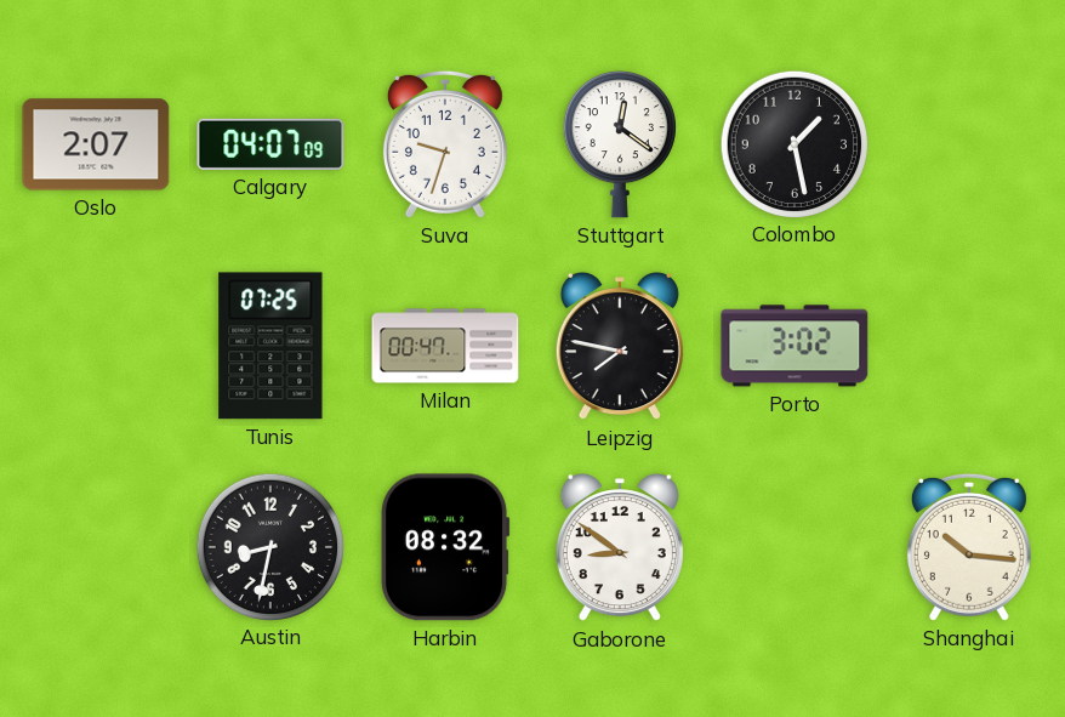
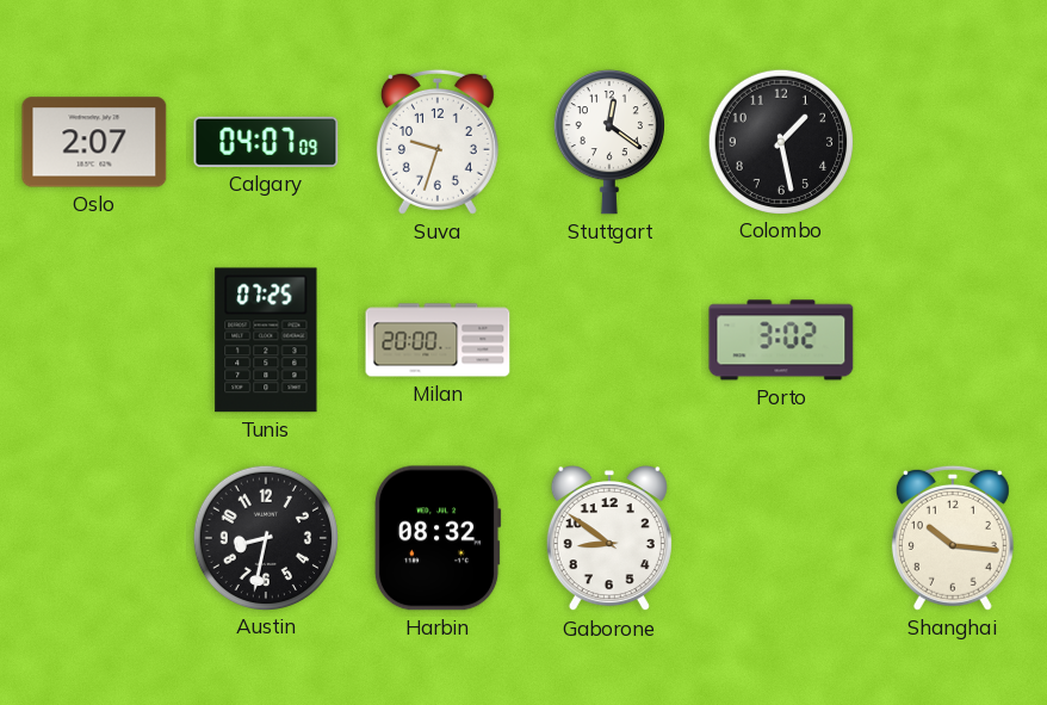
Milan: 00:47 -> 20:00
Leipzig: 7:47 -> none
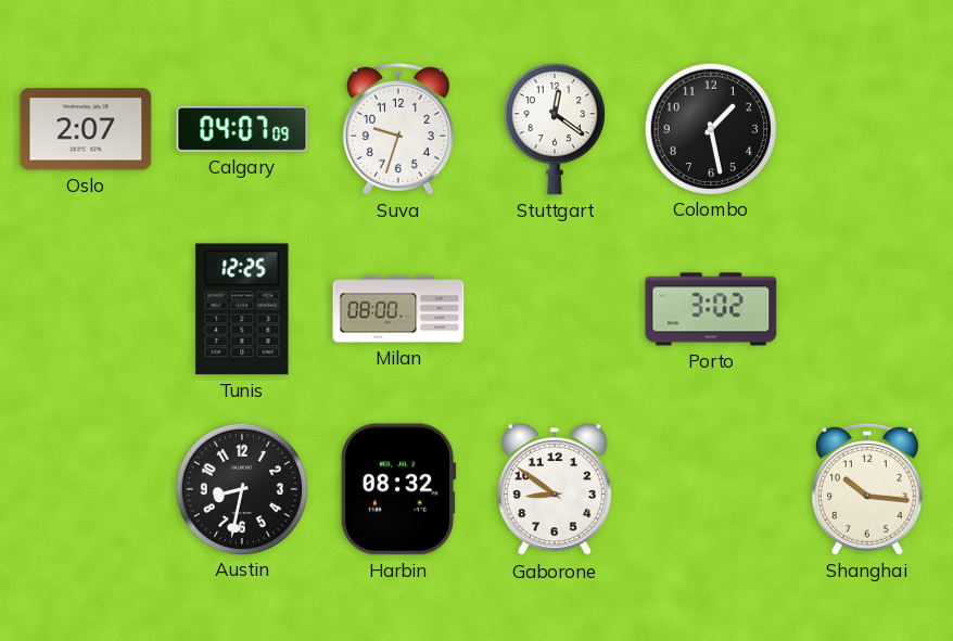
Tunis: 07:25 -> 12:25
Milan: 20:00 -> 08:00
